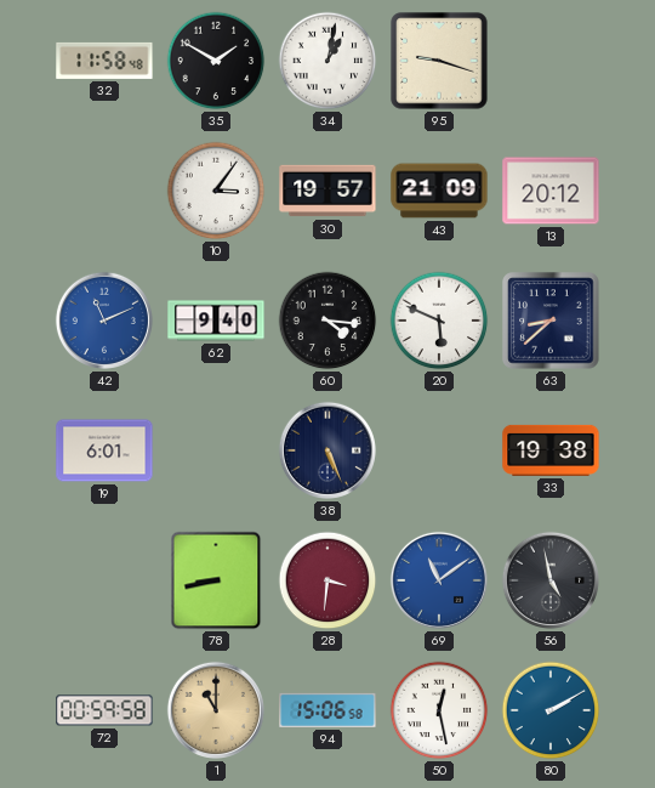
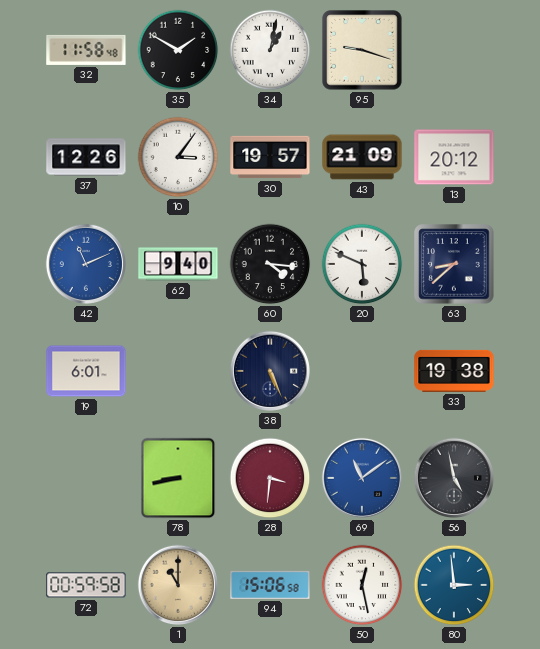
37: none -> 12:26
80: 2:10 -> 2:59
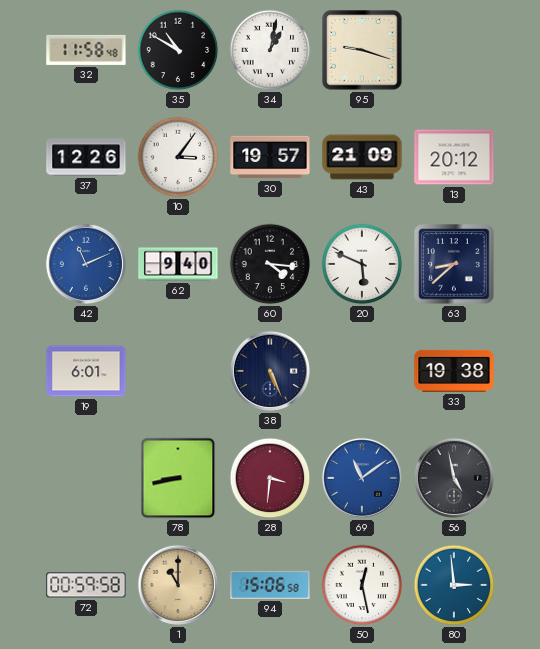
35: 1:50 -> 10:50
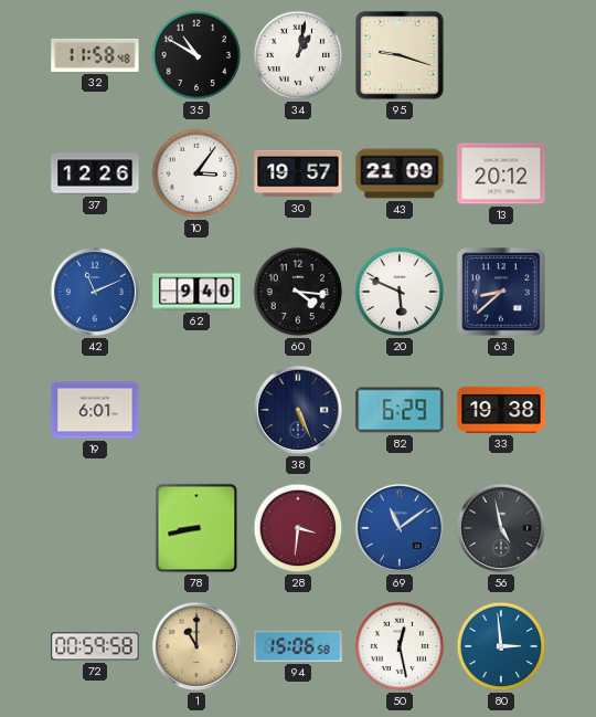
82: none -> 6:29
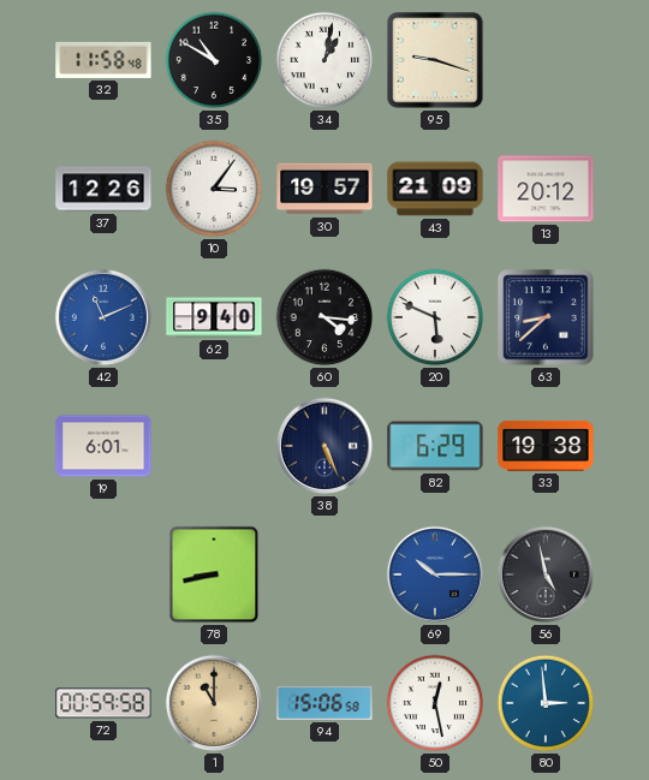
28: 3:31 -> none
69: 11:09 -> 10:15
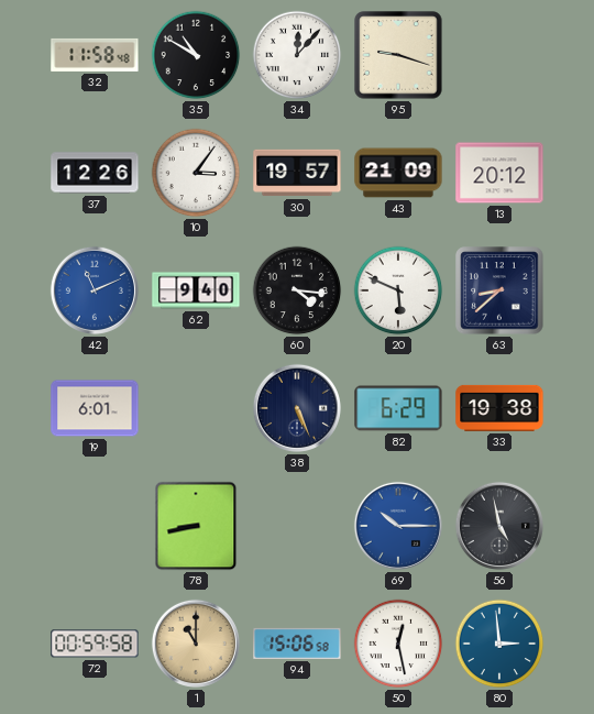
34: 1:02 -> 12:07
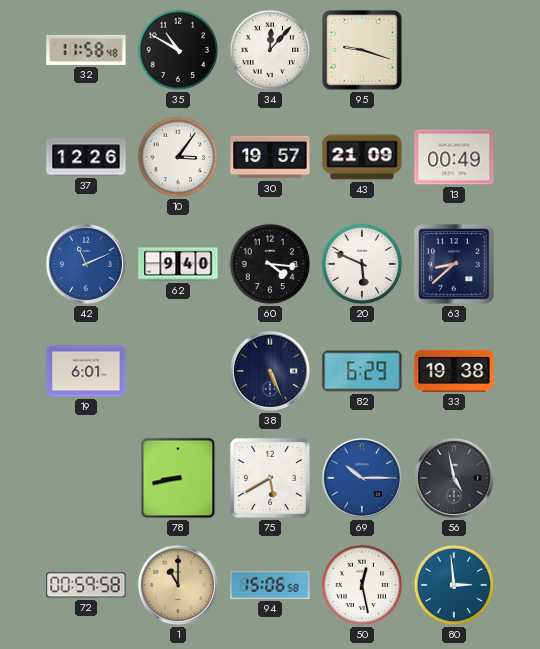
13: 20:12 -> 00:49
75: none -> 5:40
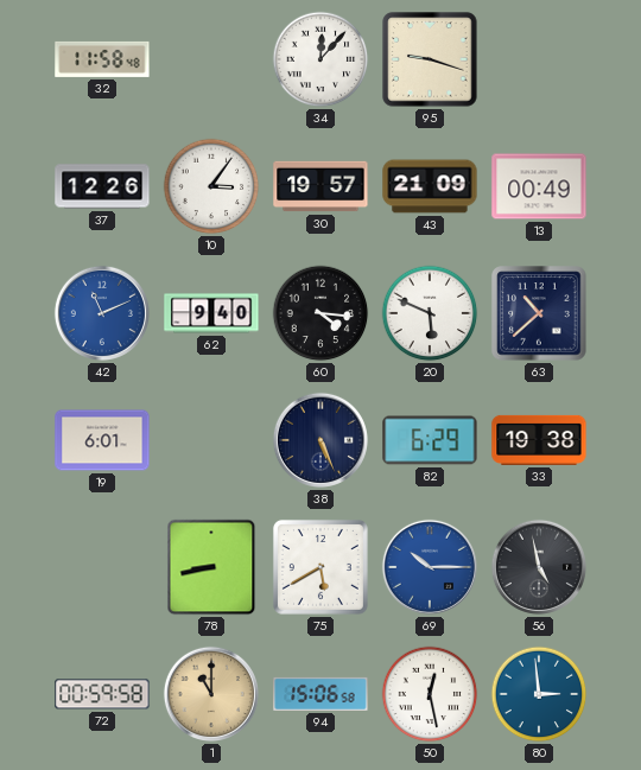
35: 10:50 -> none
63: 8:38 -> 10:38
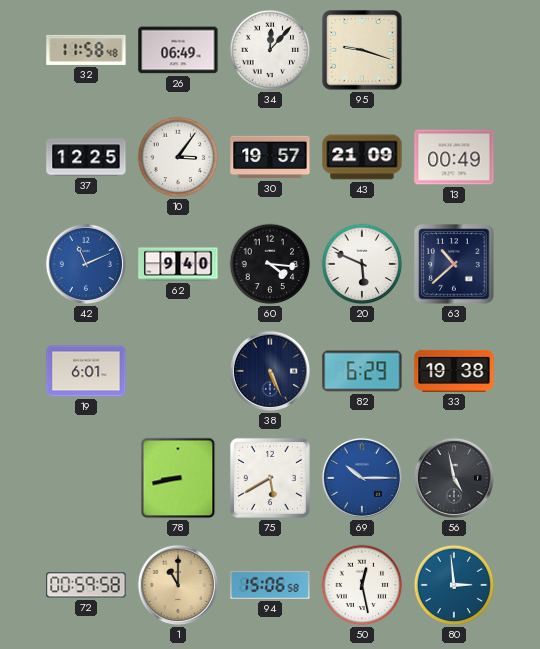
26: none -> 06:49
37: 12:26 -> 12:25
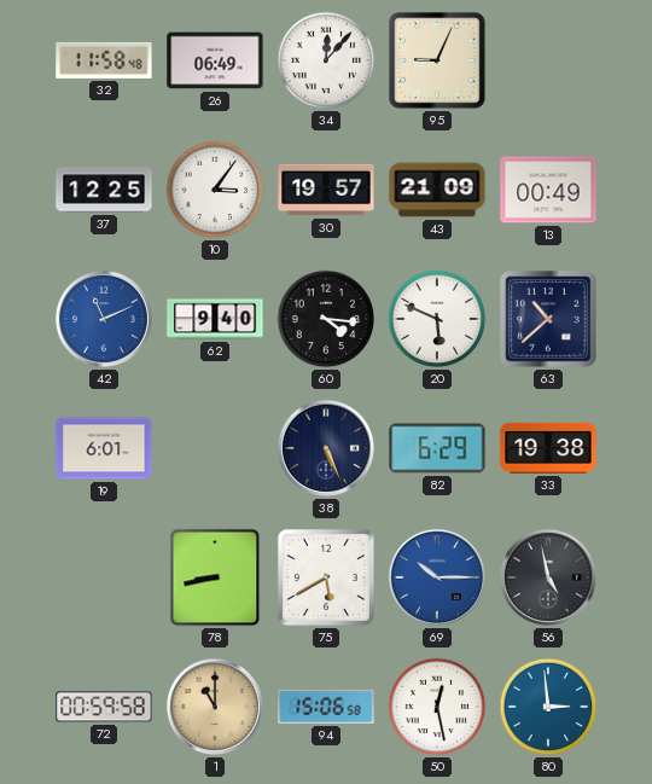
95: 9:18 -> 9:04
